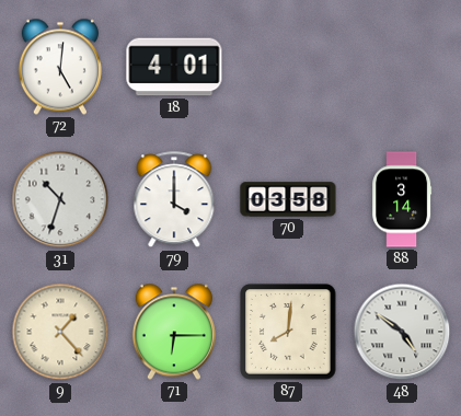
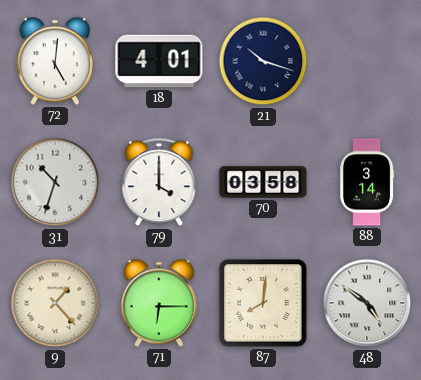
21: none -> 10:18
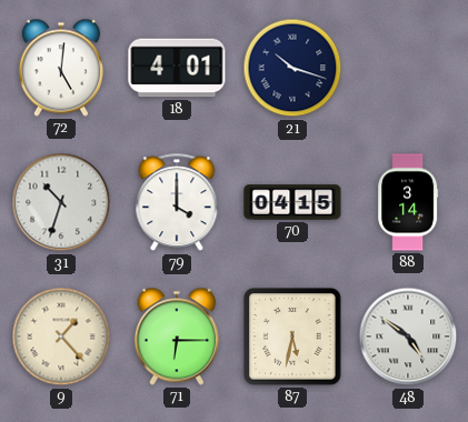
70: 03:58 -> 04:15
87: 8:01 -> 5:32
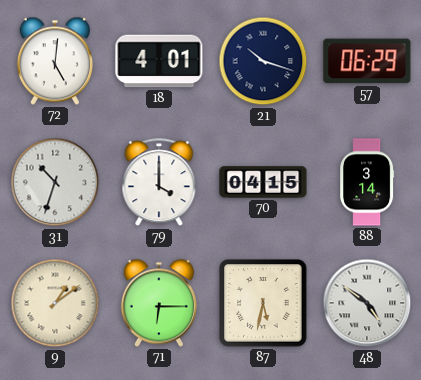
57: none -> 06:29
9: 1:23 -> 1:09
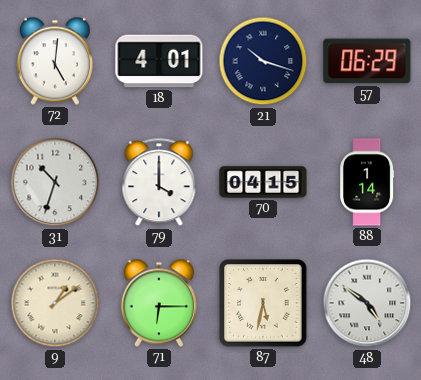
88: 3:14 -> 1:14
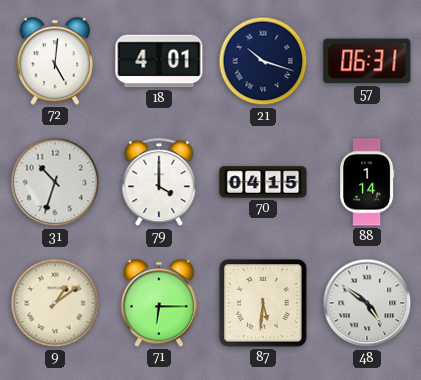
57: 06:29 -> 06:31
87: 5:32 -> 5:31
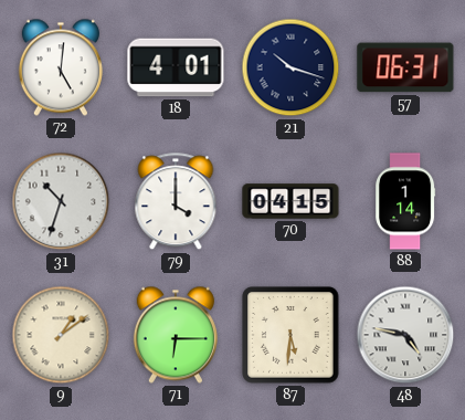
48: 4:51 -> 4:47
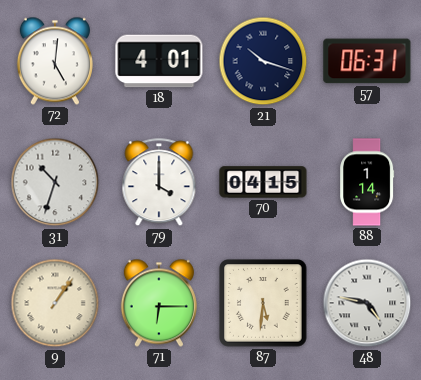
9: 1:09 -> 1:06
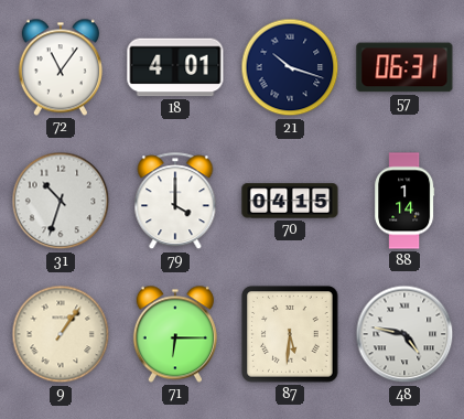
72: 5:01 -> 11:06
